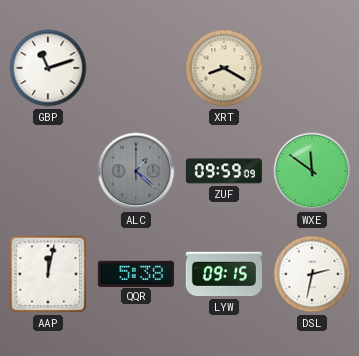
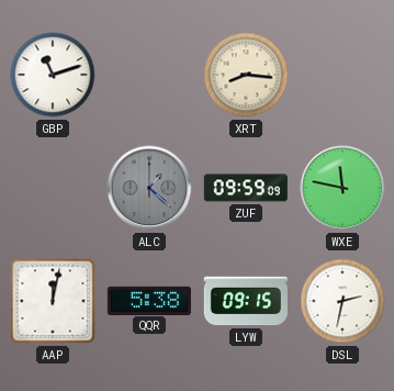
XRT: 8:20 -> 8:16
WXE: 11:51 -> 11:47
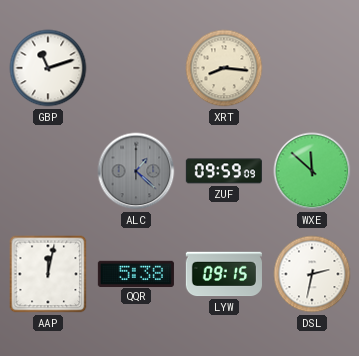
WXE: 11:47 -> 11:52
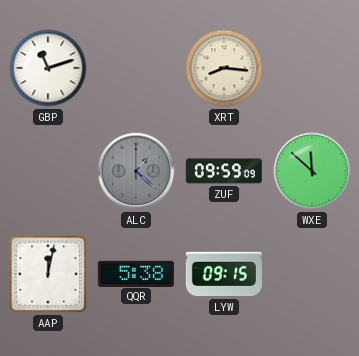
DSL: 2:32 -> none
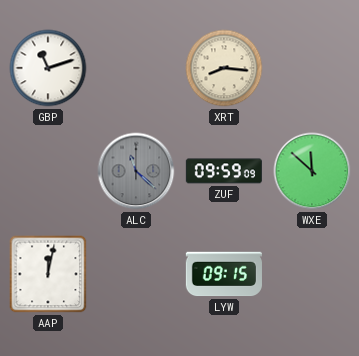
ALC: 1:22 -> 11:22
QQR: 5:38 -> none
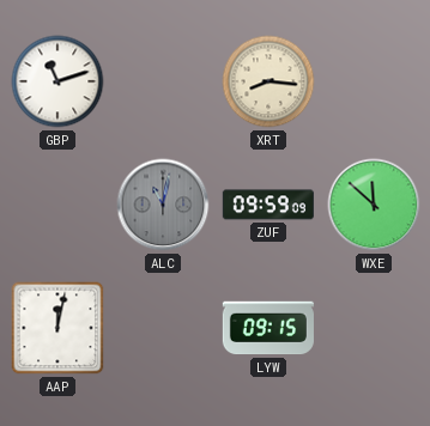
ALC: 11:22 -> 11:02
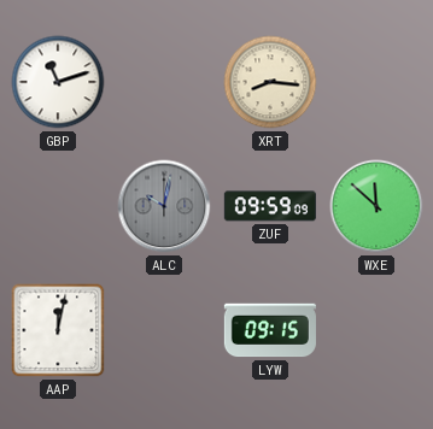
ALC: 11:02 -> 10:02
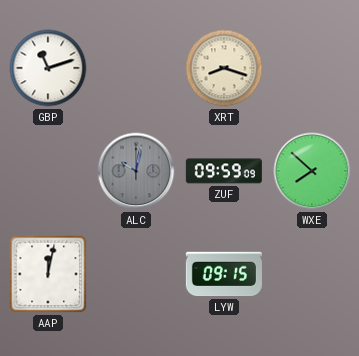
XRT: 8:16 -> 8:18
WXE: 11:52 -> 7:52
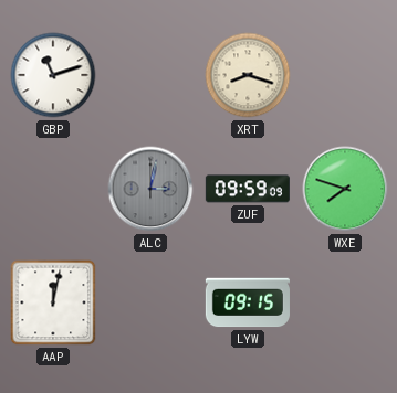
ALC: 10:02 -> 3:02
WXE: 7:52 -> 7:48
